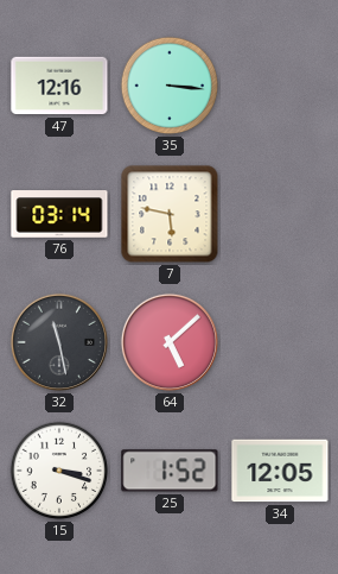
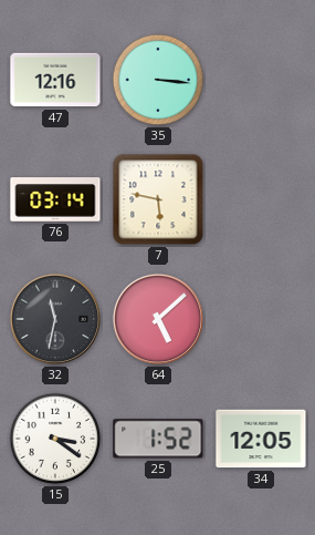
32: 11:28 -> 11:32
15: 3:18 -> 3:21
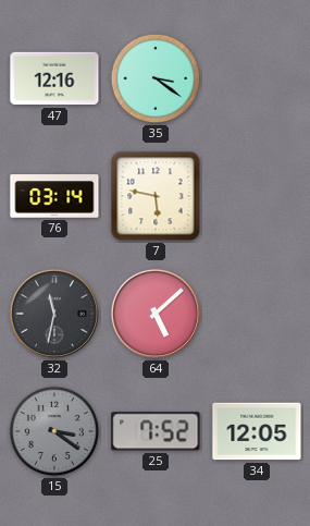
35: 3:16 -> 3:21
15 dial: white -> grey
25: 1:52 -> 7:52
